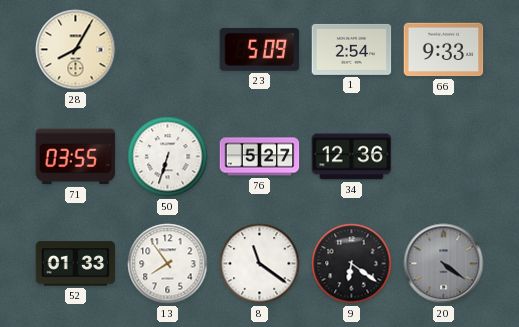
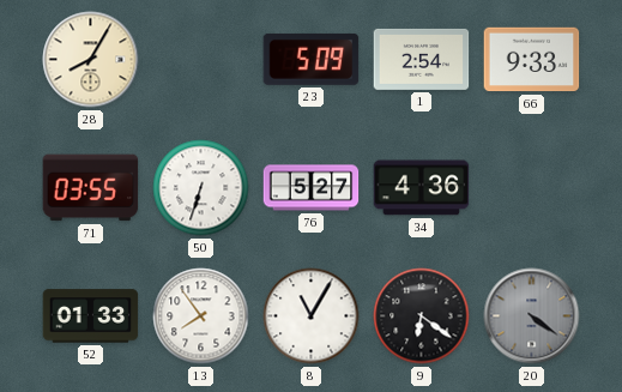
34: 12:36 -> 4:36
8: 11:21 -> 11:05
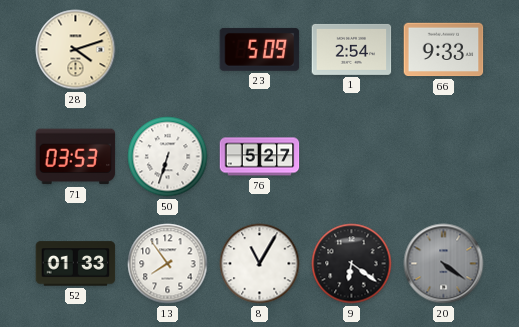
28: 8:05 -> 4:12
71: 03:55 -> 03:53
34: 4:36 -> none
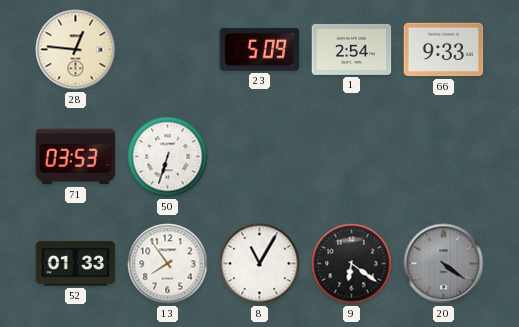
28: 4:12 -> 12:46
76: 5:27 -> none
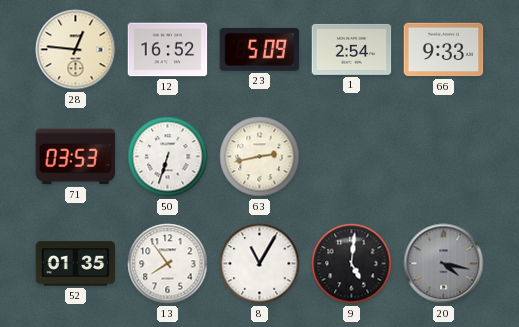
12: none -> 16:52
63: none -> 2:43
52: 01:33 -> 01:35
9: 6:21 -> 5:01
20: 4:21 -> 4:17
